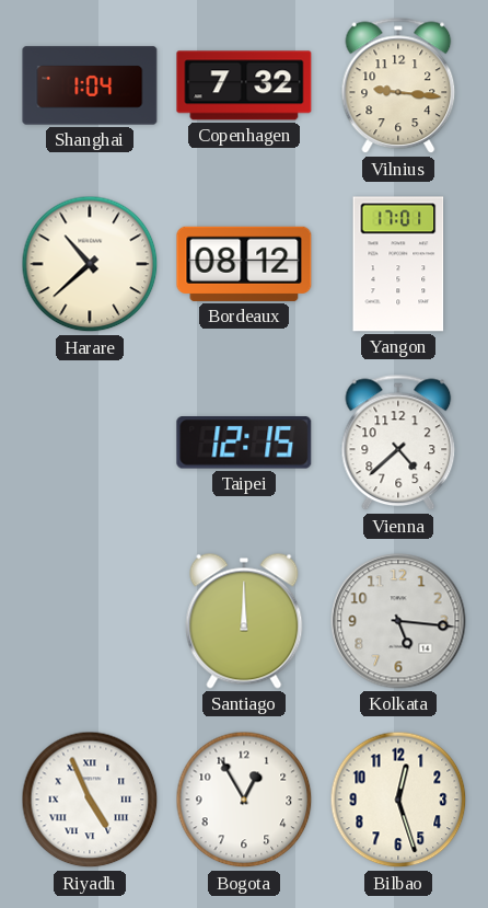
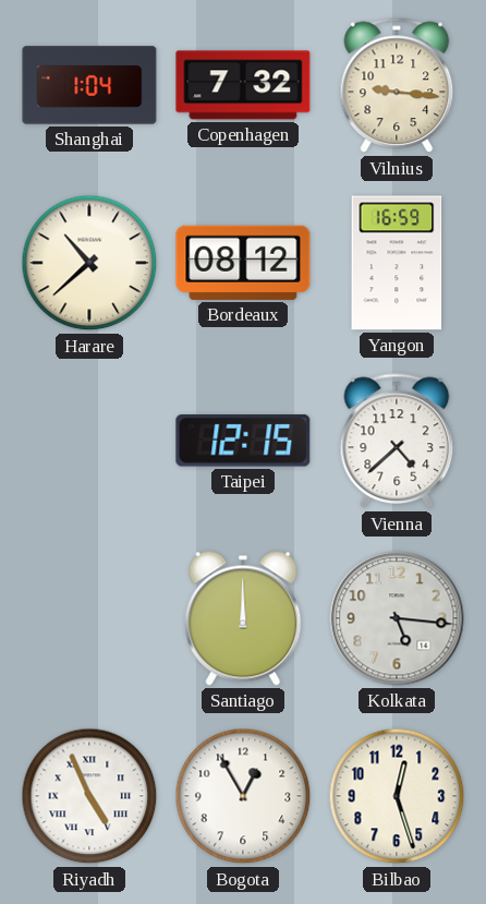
Yangon: 17:01 -> 16:59
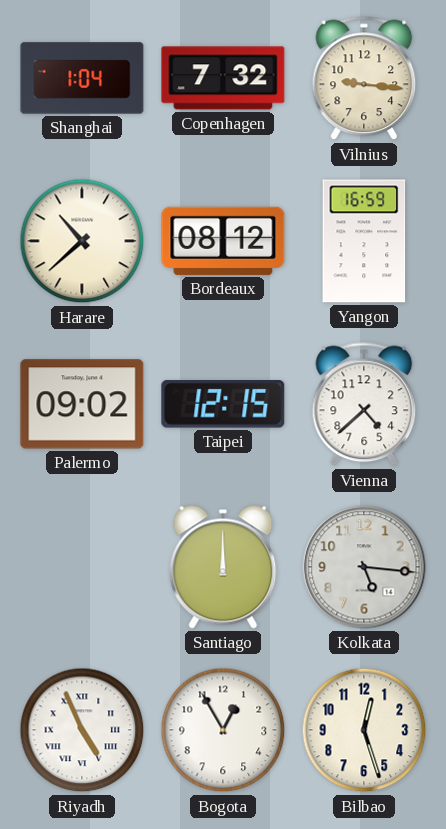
Palermo: none -> 09:02
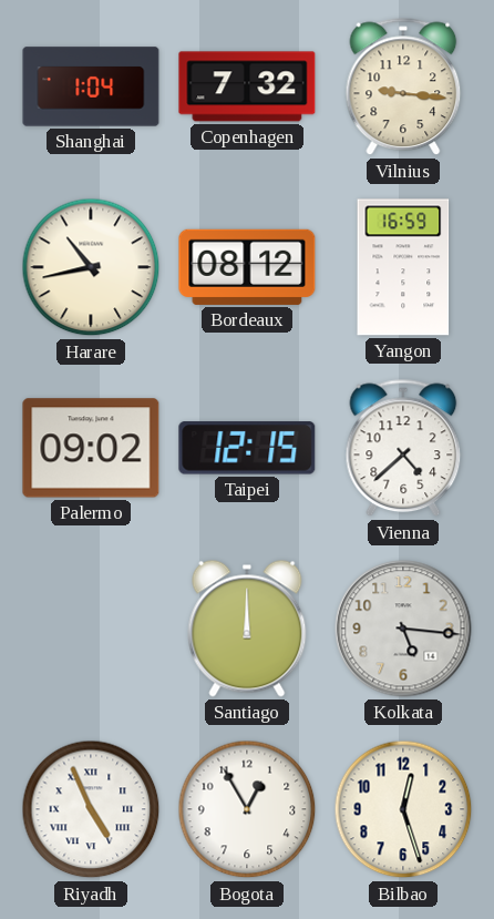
Harare: 10:38 -> 10:43
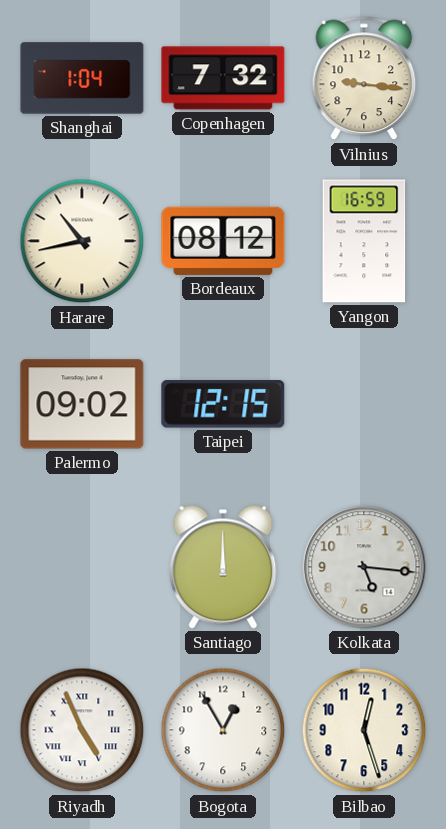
Vienna: 4:38 -> none
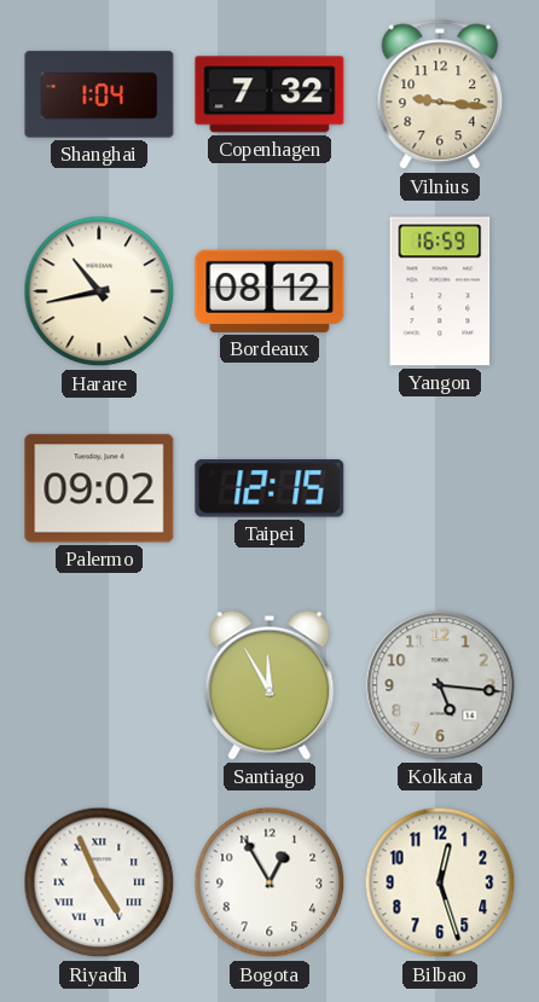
Santiago: 12:00 -> 11:55
